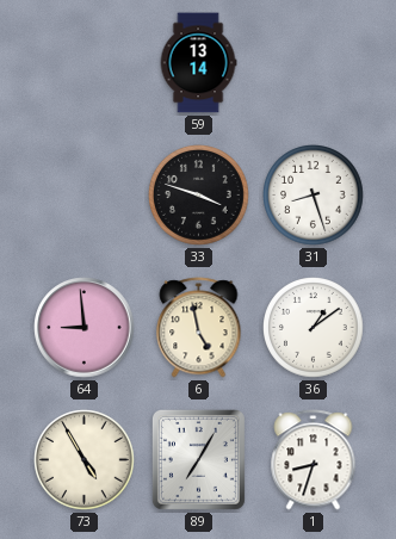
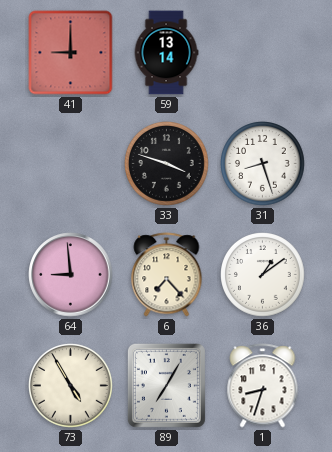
41: none -> 9:00
6: 4:58 -> 7:23
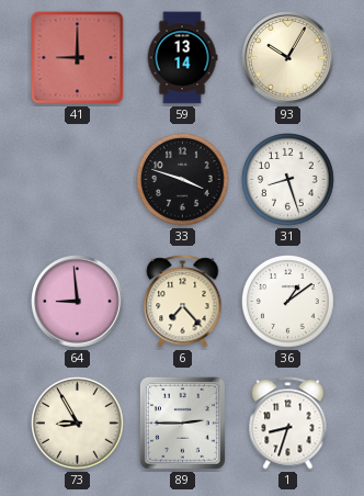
93: none -> 10:05
73: 4:55 -> 8:55
89: 7:05 -> 2:45
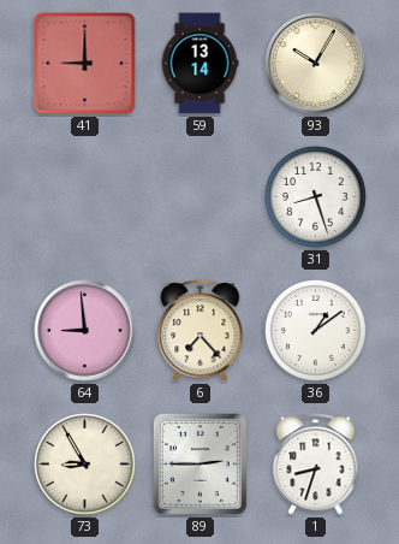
33: 3:48 -> none
